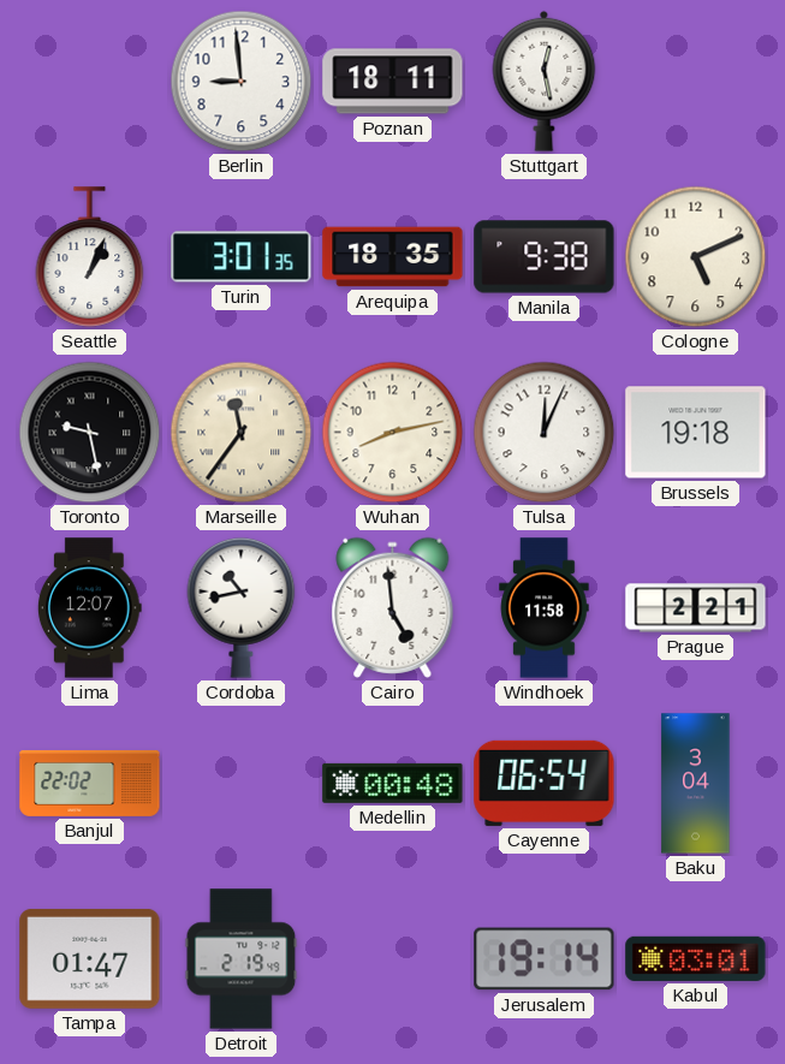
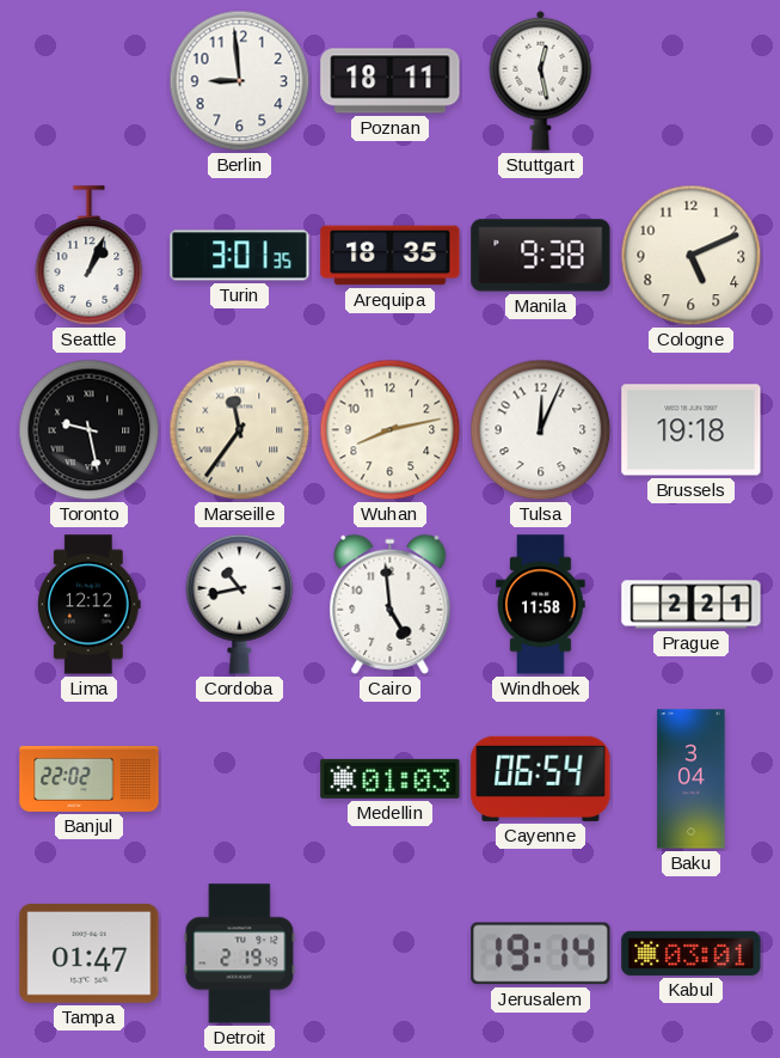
Lima: 12:07 -> 12:12
Medellin: 00:48 -> 01:03
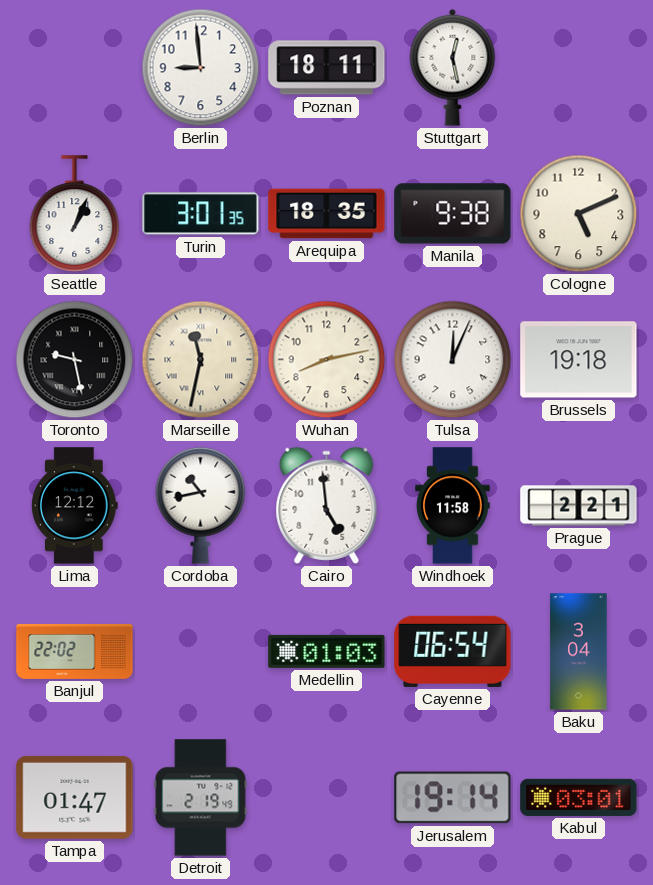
Marseille: 11:36 -> 11:32
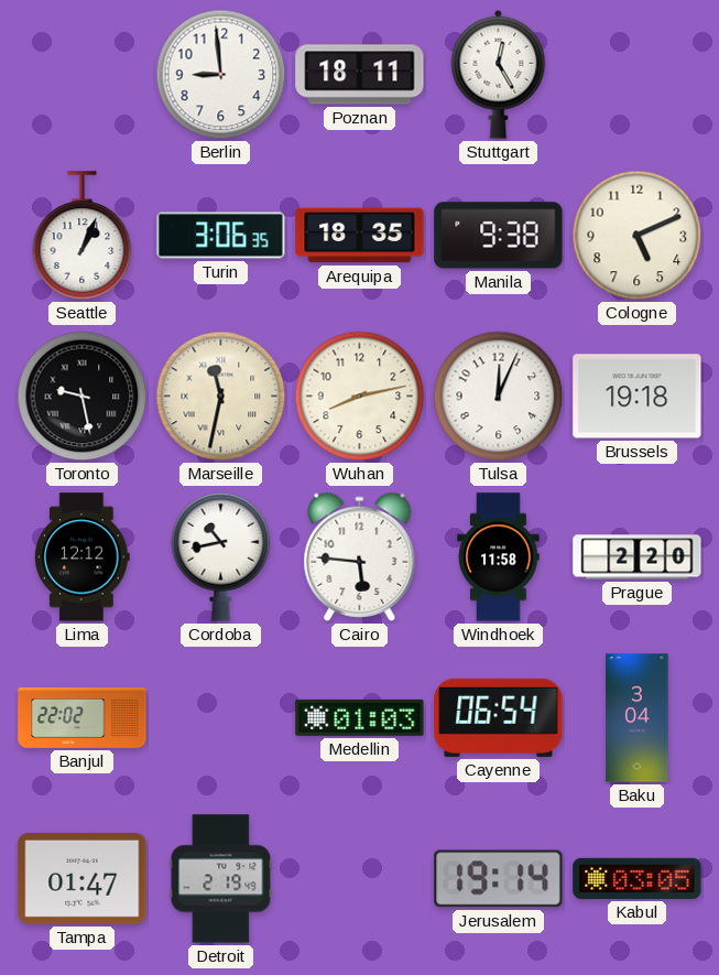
Stuttgart: 12:28 -> 12:25
Turin: 3:01 -> 3:06
Cairo: 4:59 -> 5:46
Prague: 2:21 -> 2:20
Kabul: 03:01 -> 03:05
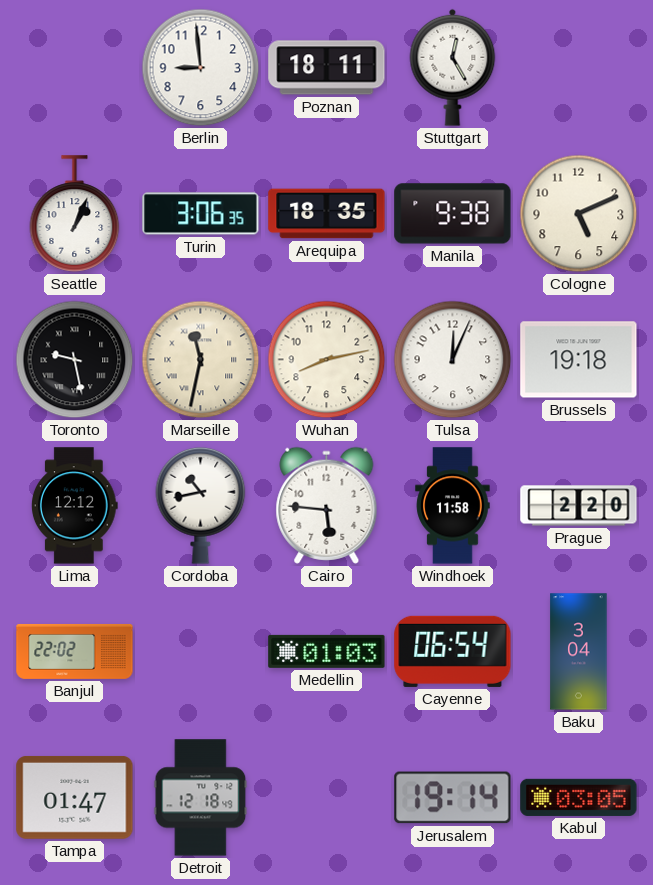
Detroit: 2:19 -> 12:18
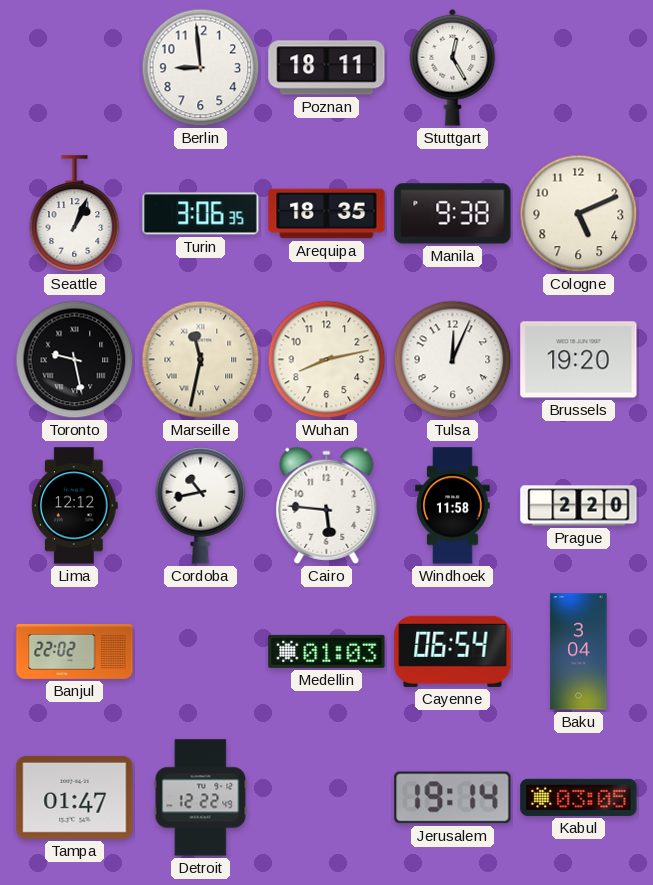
Brussels: 19:18 -> 19:20
Detroit: 12:18 -> 12:22
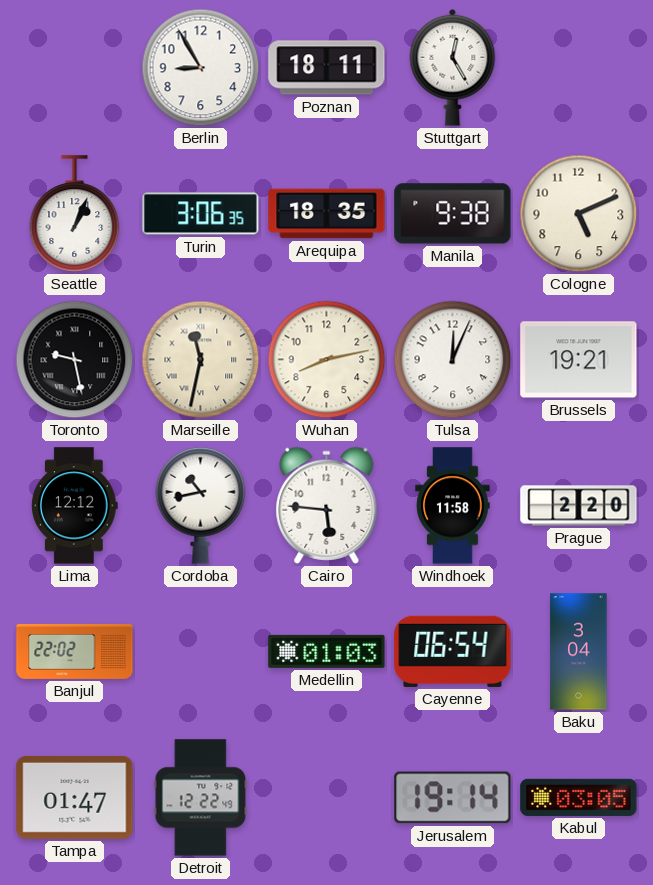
Berlin: 8:59 -> 8:55
Brussels: 19:20 -> 19:21
